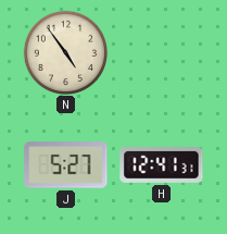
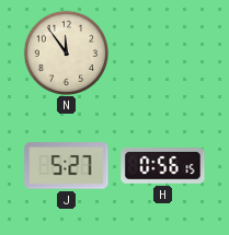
N: 4:54 -> 11:54
H: 12:41 -> 0:56
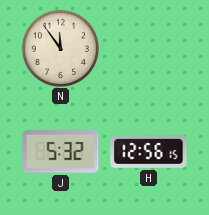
J: 5:27 -> 5:32
H: 0:56 -> 12:56
